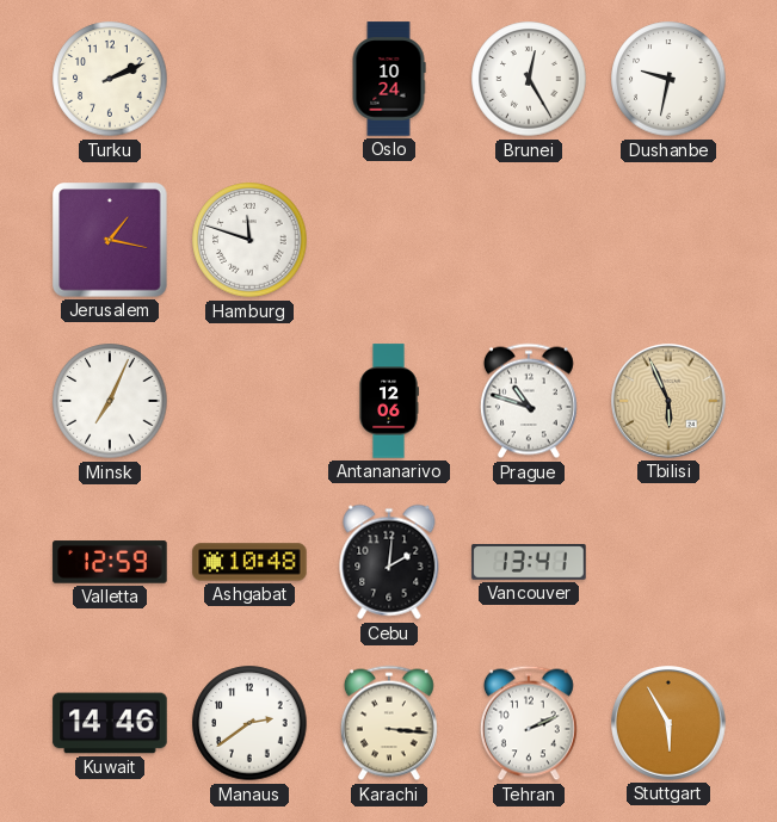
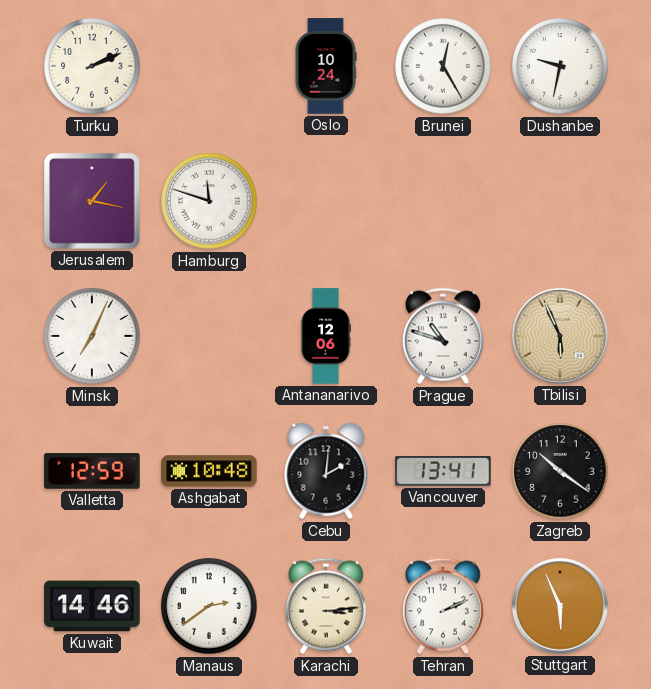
Zagreb: none -> 10:21
Karachi: 3:16 -> 3:14
Stuttgart: 5:55 -> 5:56
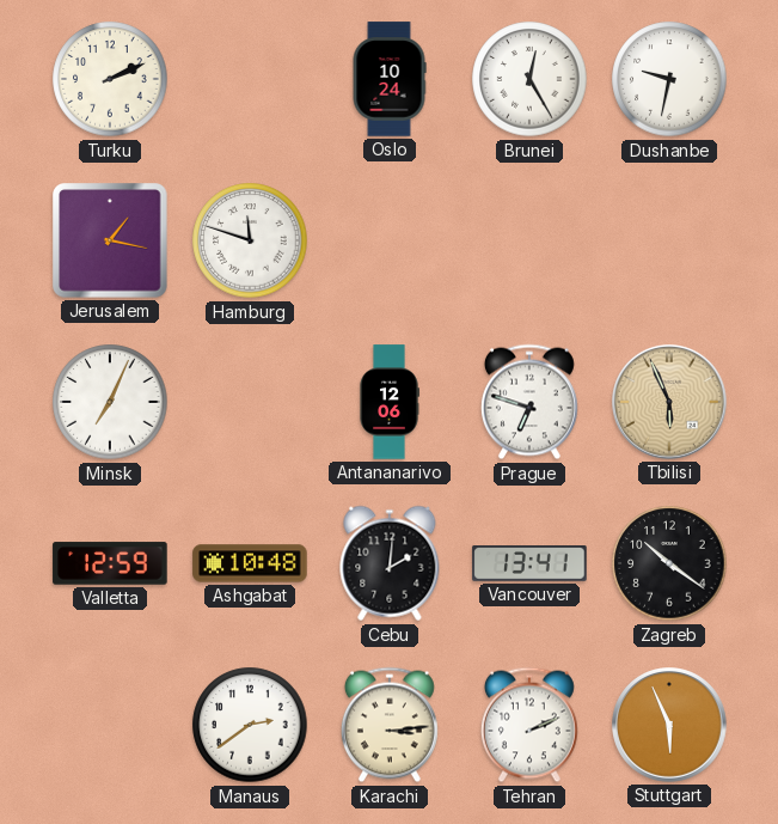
Prague: 10:48 -> 6:48
Kuwait: 14:46 -> none
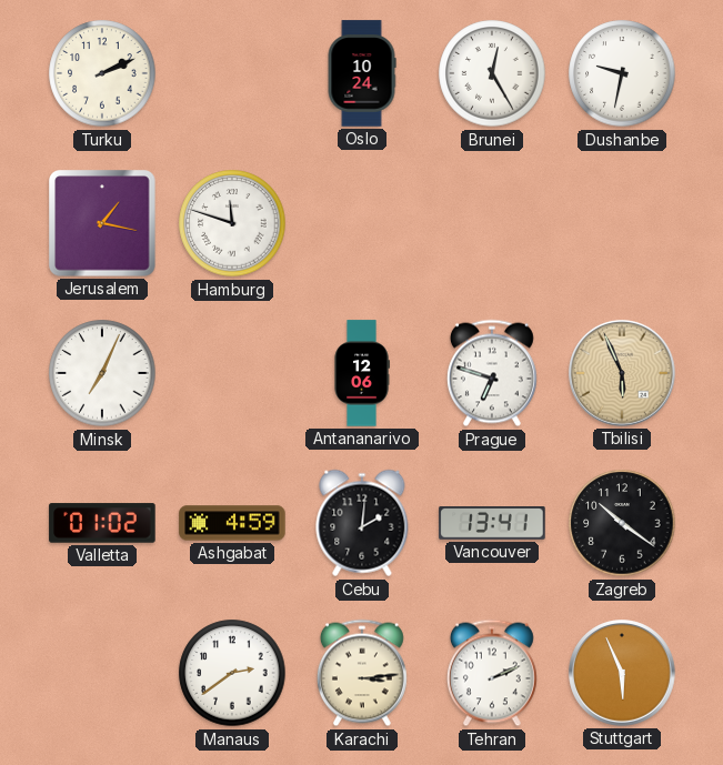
Valletta: 12:59 -> 01:02
Ashgabat: 10:48 -> 4:59
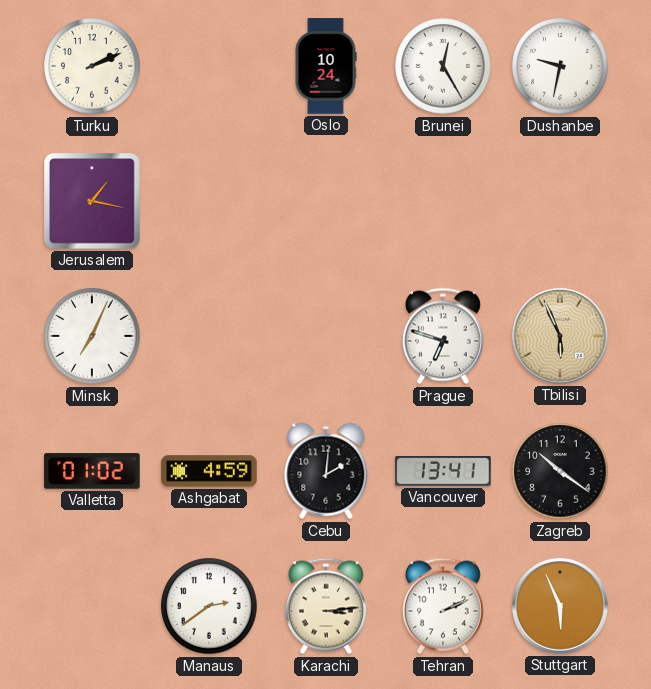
Hamburg: 11:48 -> none
Antananarivo: 12:06 -> none
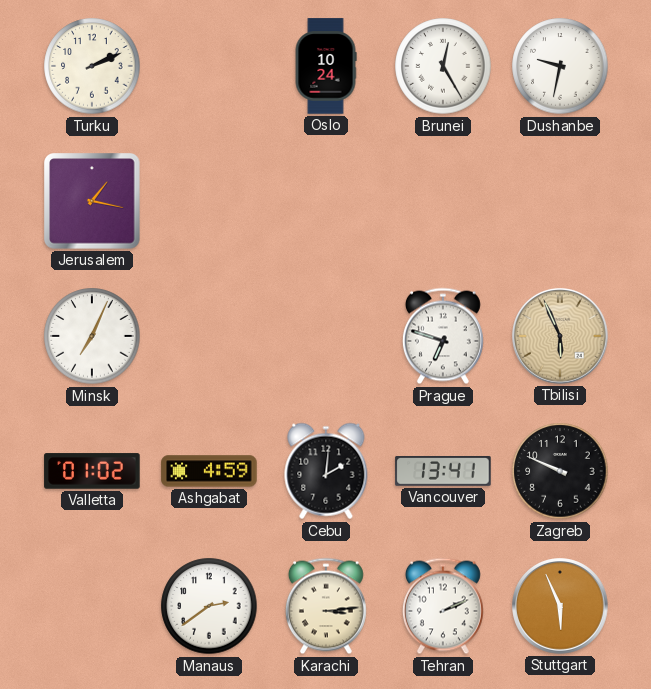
Zagreb: 10:21 -> 9:49
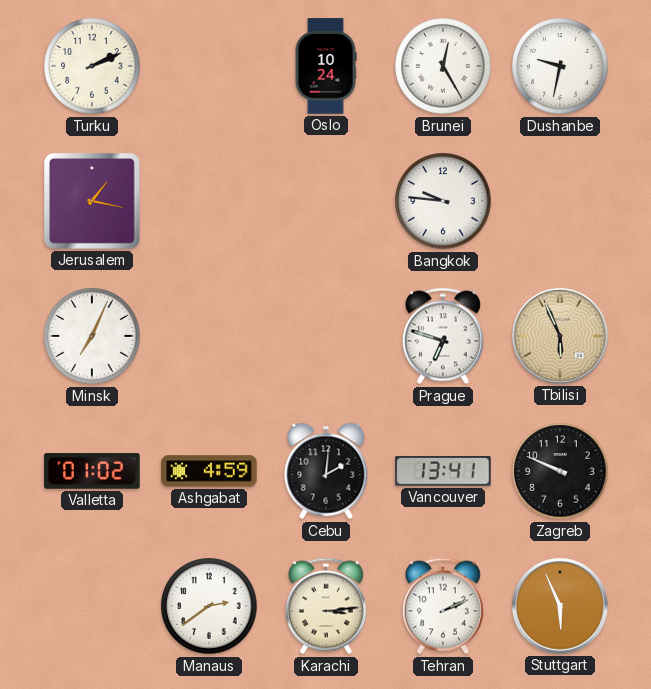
Bangkok: none -> 9:46
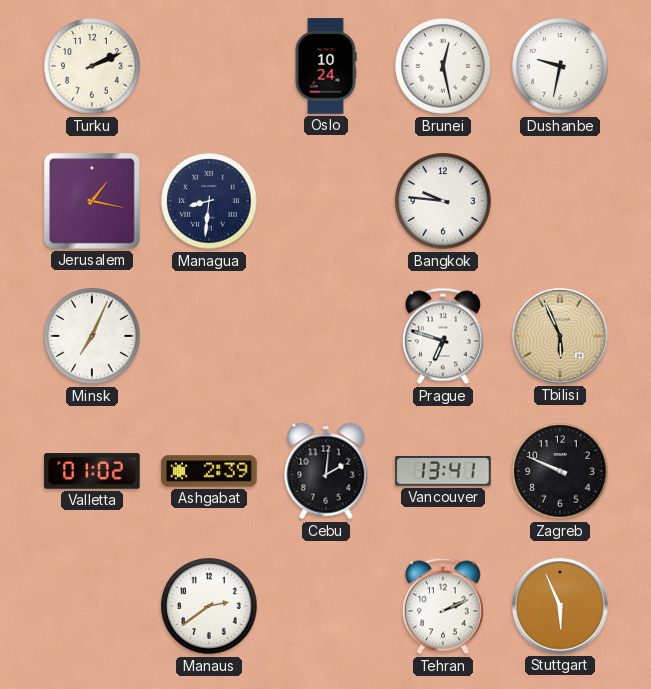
Brunei: 12:25 -> 12:28
Managua: none -> 8:31
Ashgabat: 4:59 -> 2:39
Karachi: 3:14 -> none
